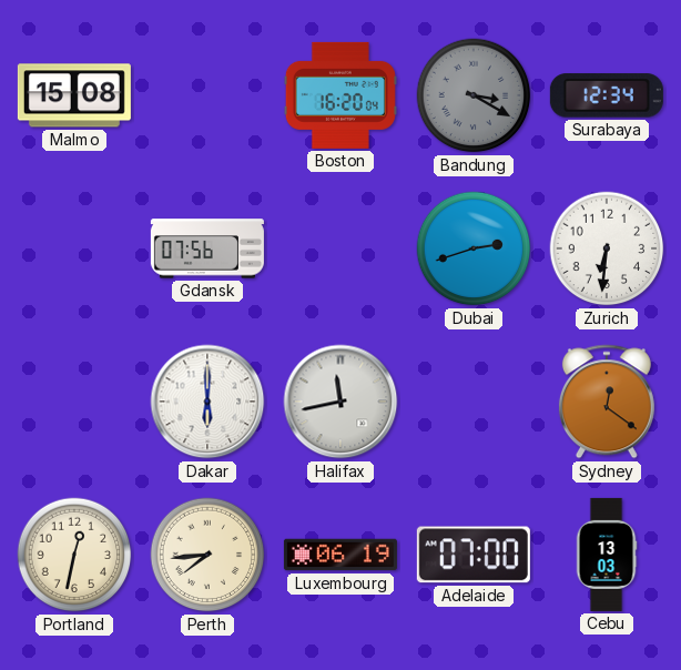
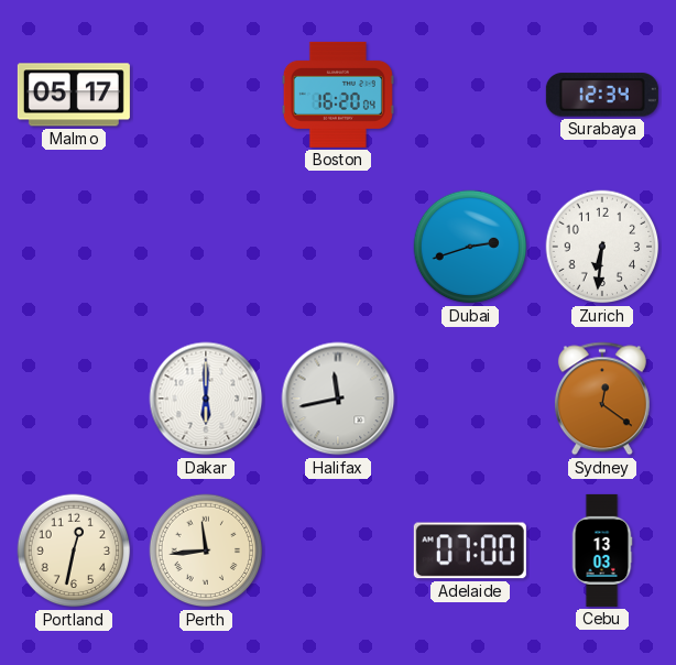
Malmo: 15:08 -> 05:17
Bandung: 3:20 -> none
Gdansk: 07:56 -> none
Perth: 7:44 -> 11:44
Luxembourg: 06:19 -> none
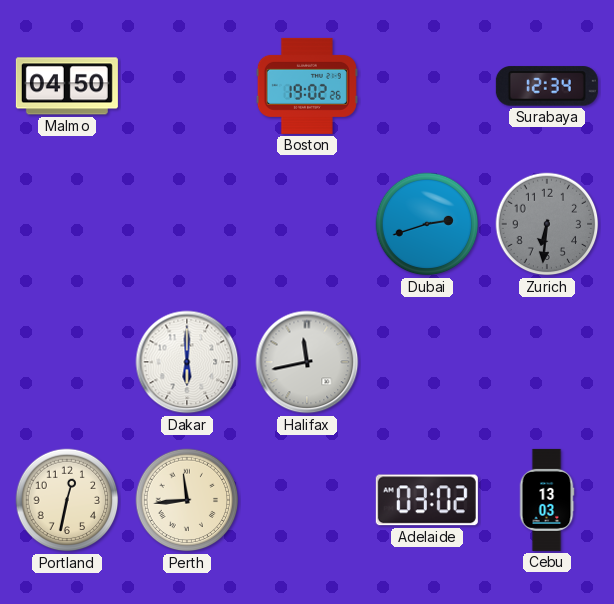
Malmo: 05:17 -> 04:50
Boston: 16:20 -> 19:02
Zurich dial: white -> grey
Sydney: 12:21 -> none
Adelaide: 07:00 -> 03:02
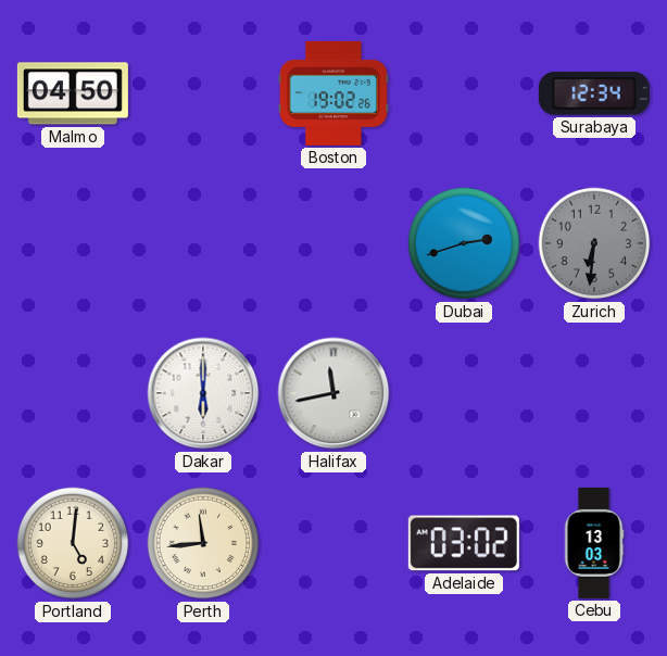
Portland: 12:32 -> 5:01
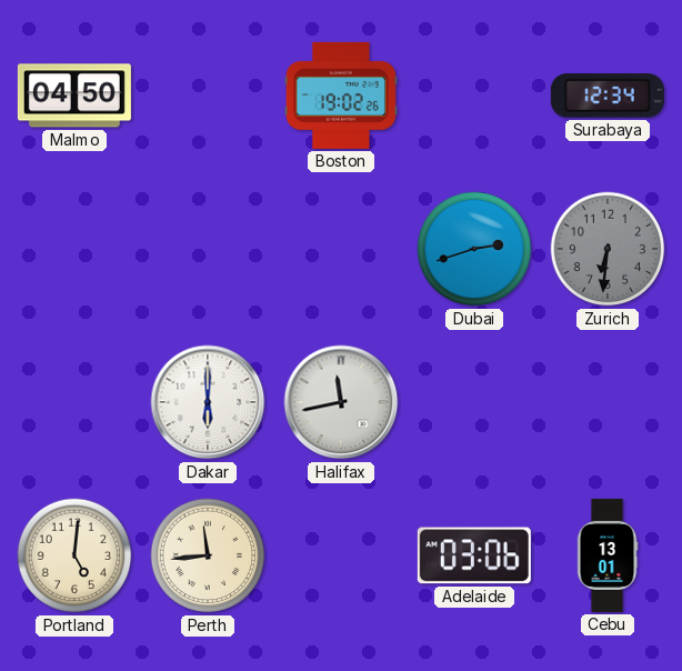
Adelaide: 03:02 -> 03:06
Cebu: 13:03 -> 13:01
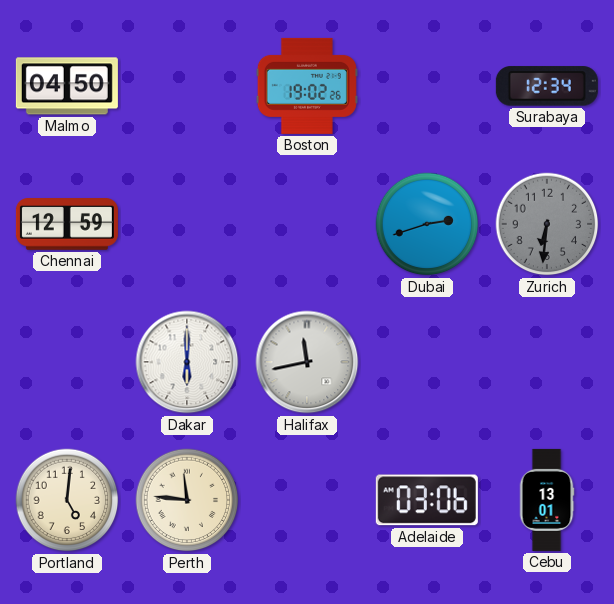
Chennai: none -> 12:59
Perth: 11:44 -> 11:46
